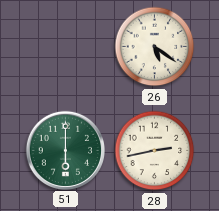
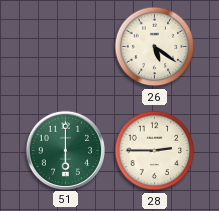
28: 2:43 -> 2:45
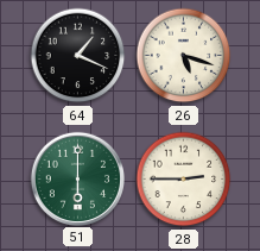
64: none -> 1:19
26: 5:21 -> 5:18
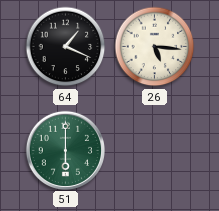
26: 5:18 -> 5:16
28: 2:45 -> none
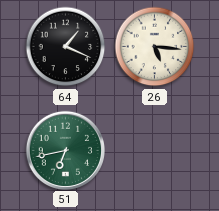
51: 6:00 -> 6:43
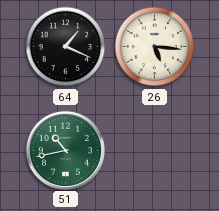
51: 6:43 -> 10:43
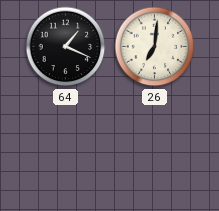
26: 5:16 -> 7:01
51: 10:43 -> none
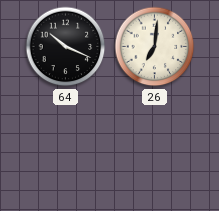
64: 1:19 -> 10:19
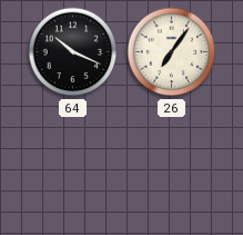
26: 7:01 -> 7:06
